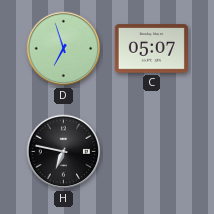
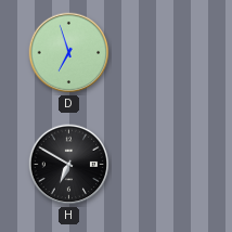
C: 05:07 -> none
H: 6:47 -> 6:50
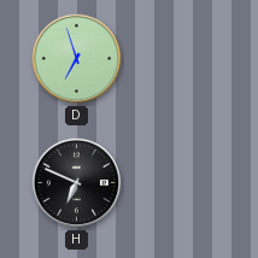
H: 6:50 -> 6:49
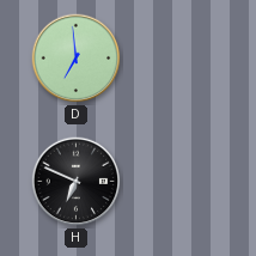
D: 6:57 -> 6:59
